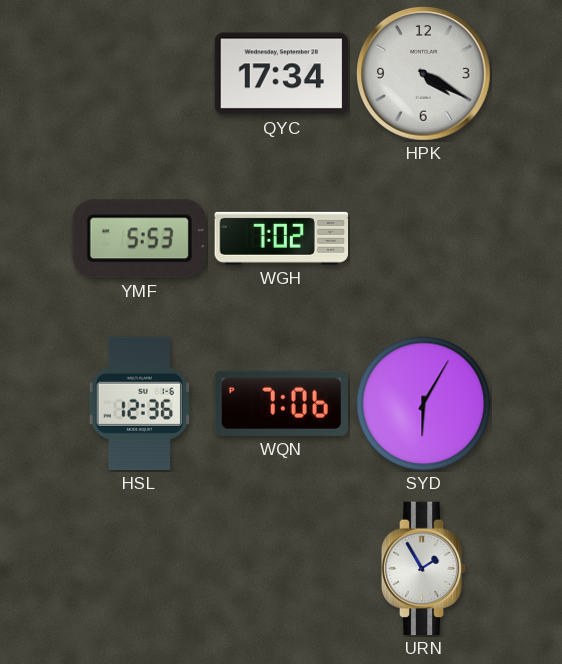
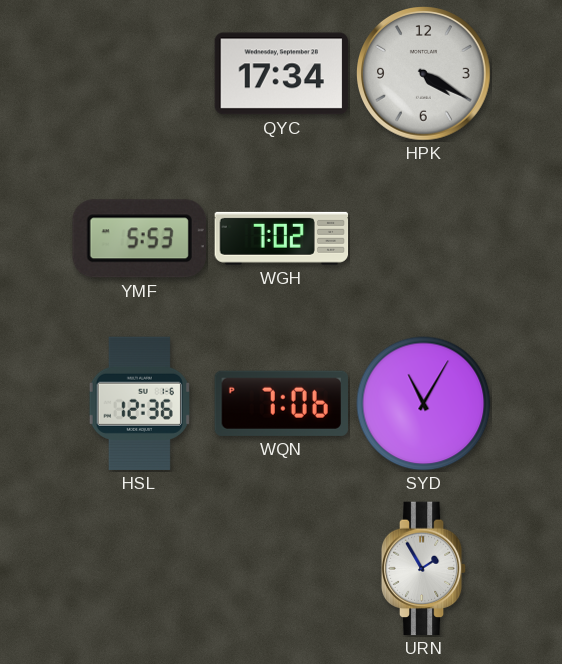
SYD: 6:05 -> 11:05
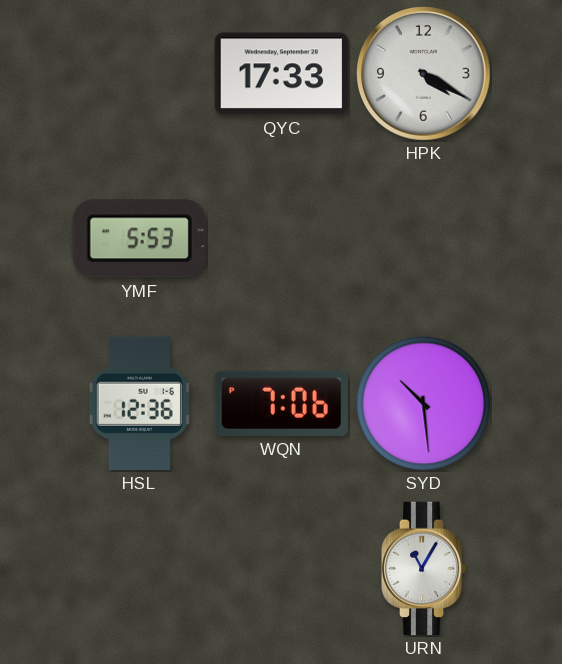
QYC: 17:34 -> 17:33
WGH: 7:02 -> none
SYD: 11:05 -> 10:29
URN: 1:55 -> 11:05
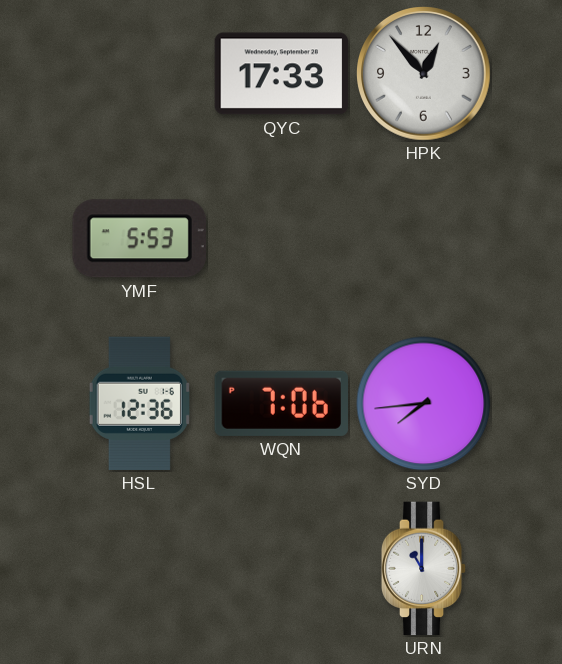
HPK: 4:20 -> 12:53
SYD: 10:29 -> 7:44
URN: 11:05 -> 11:00
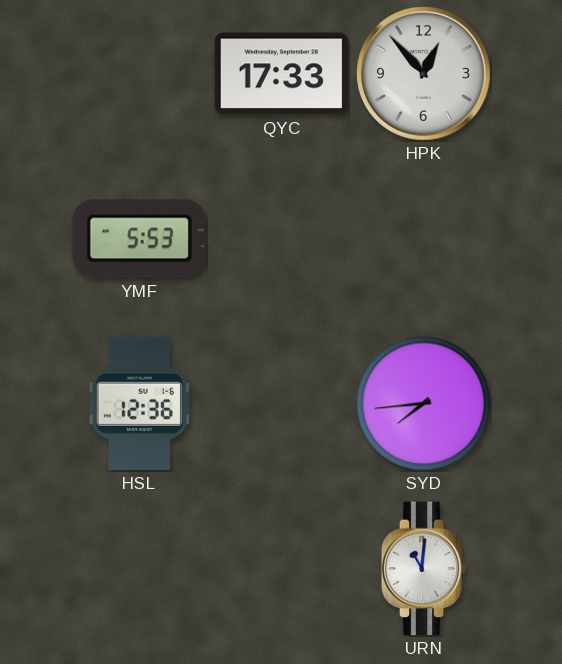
WQN: 7:06 -> none
URN: 11:00 -> 11:01
